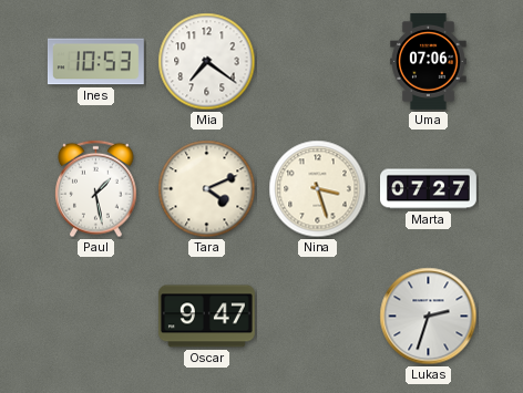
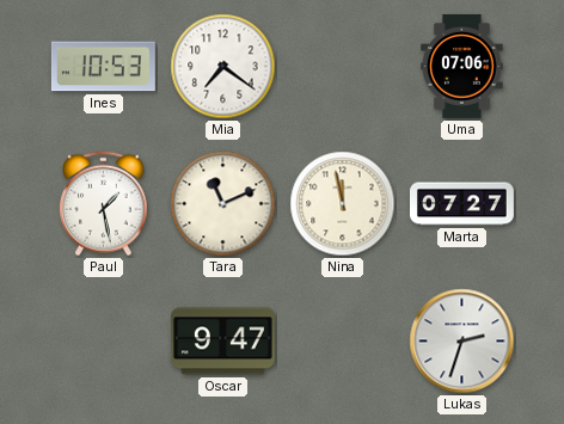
Tara: 4:11 -> 11:11
Nina: 3:27 -> 11:58
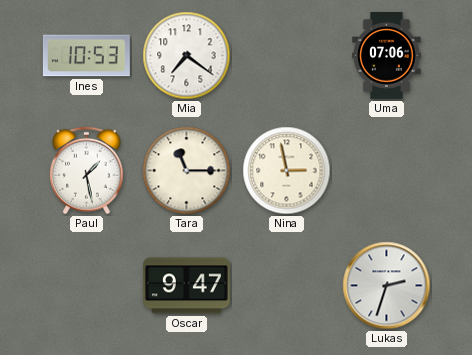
Tara: 11:11 -> 11:15
Nina: 11:58 -> 2:58
Marta: 07:27 -> none
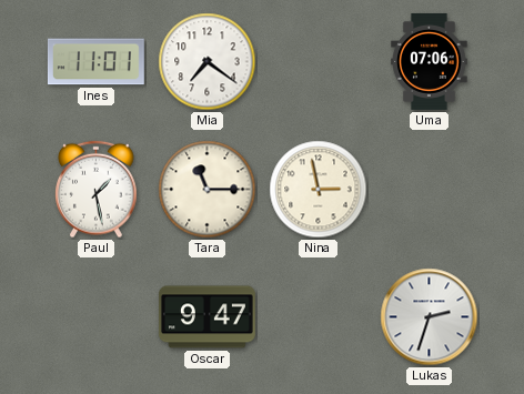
Ines: 10:53 -> 11:01
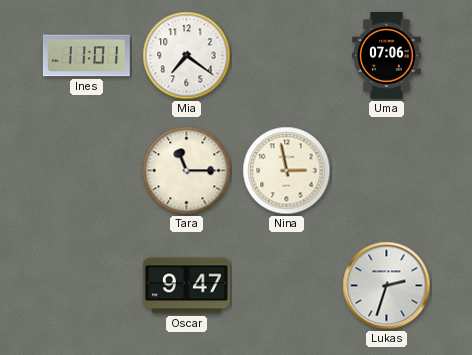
Paul: 1:28 -> none
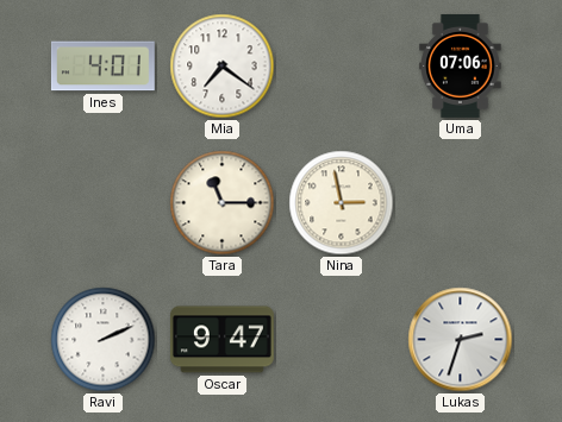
Ines: 11:01 -> 4:01
Ravi: none -> 2:11
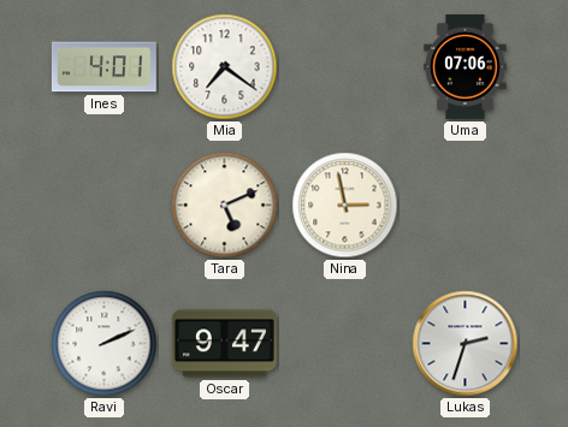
Tara: 11:15 -> 5:11
